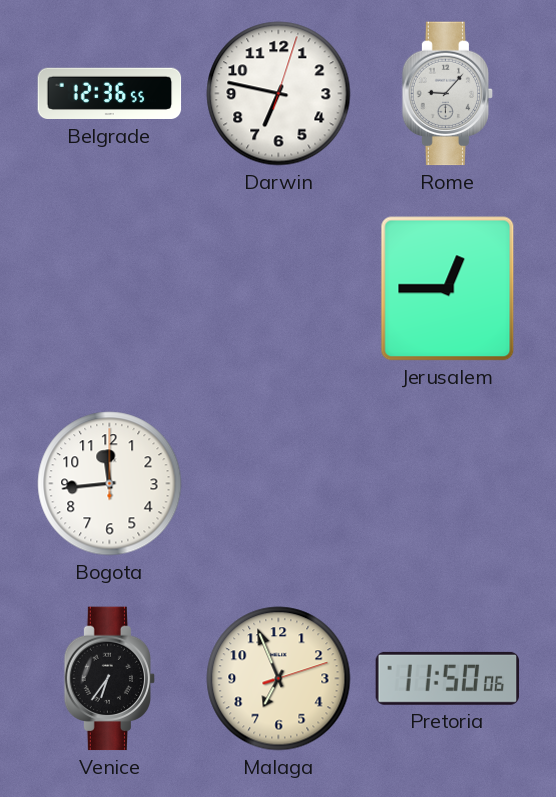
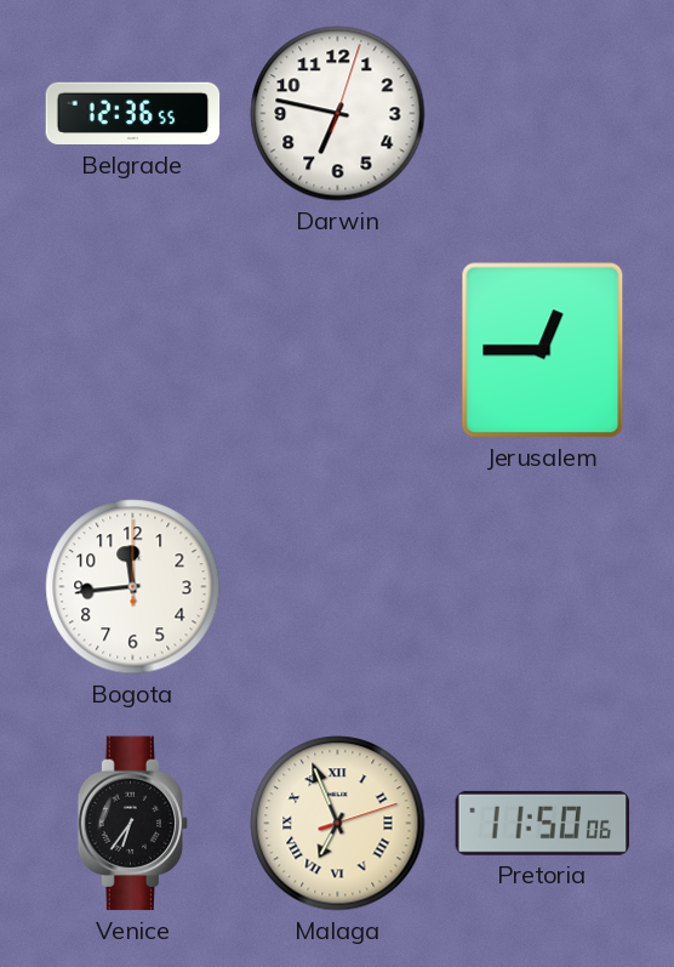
Rome: 9:07 -> none
Malaga numerals: Arabic -> Roman
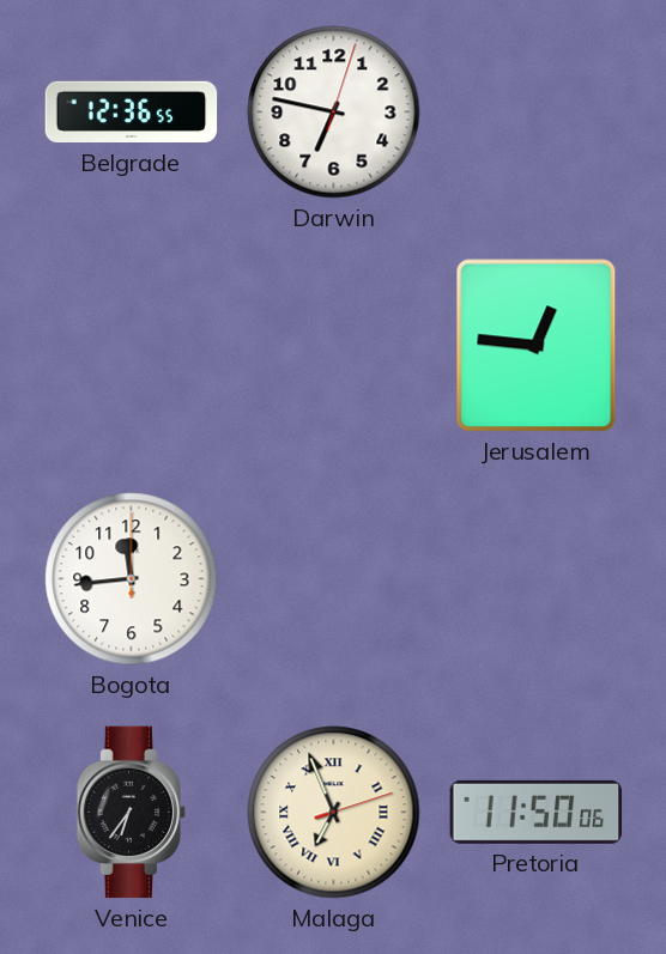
Jerusalem: 12:45 -> 12:46
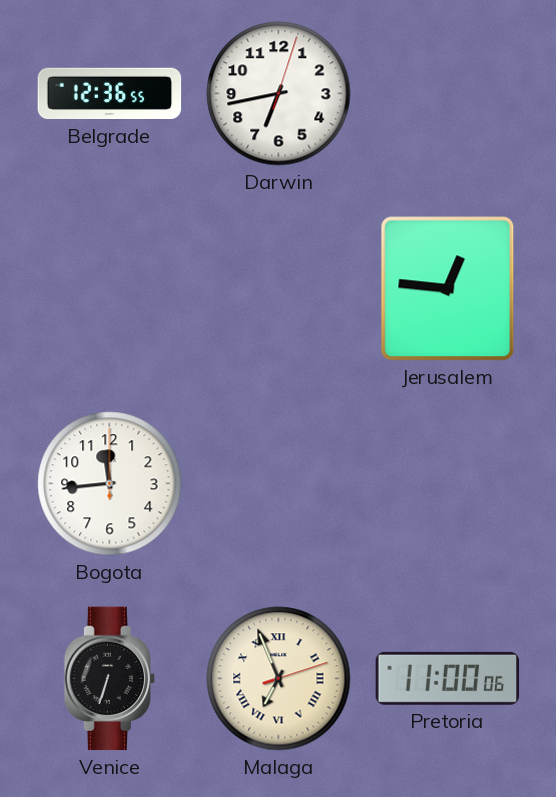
Darwin: 6:47 -> 6:43
Venice: 6:36 -> 6:33
Pretoria: 11:50 -> 11:00
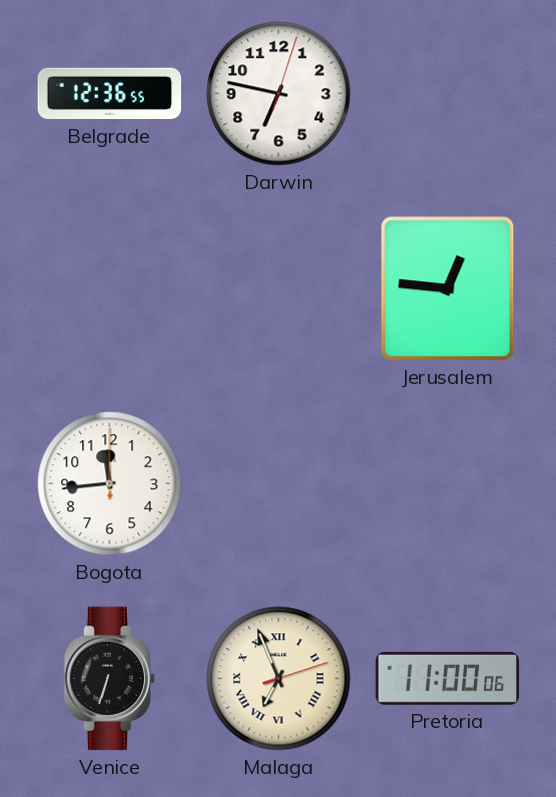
Darwin: 6:43 -> 6:47
